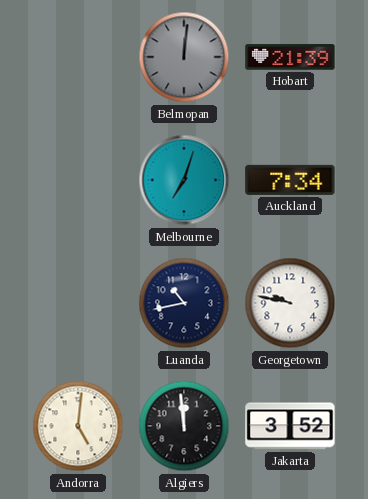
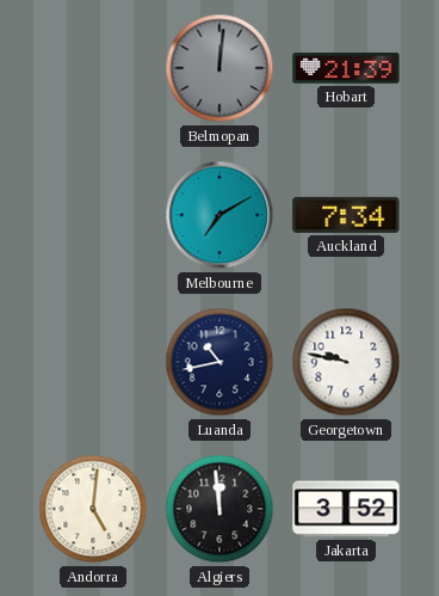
Melbourne: 7:03 -> 7:10
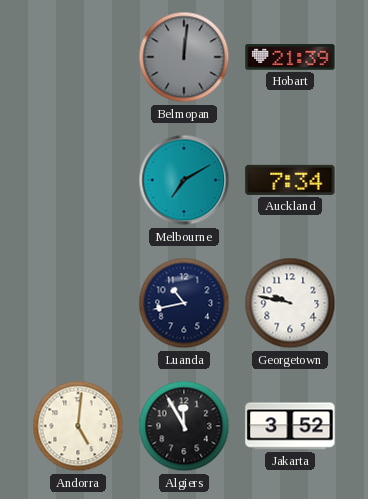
Algiers: 11:59 -> 11:55
